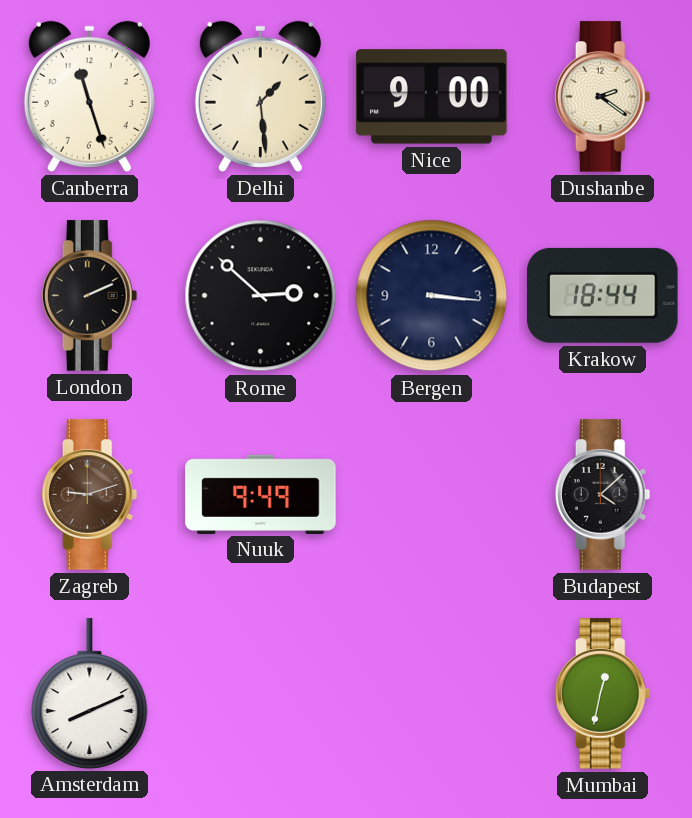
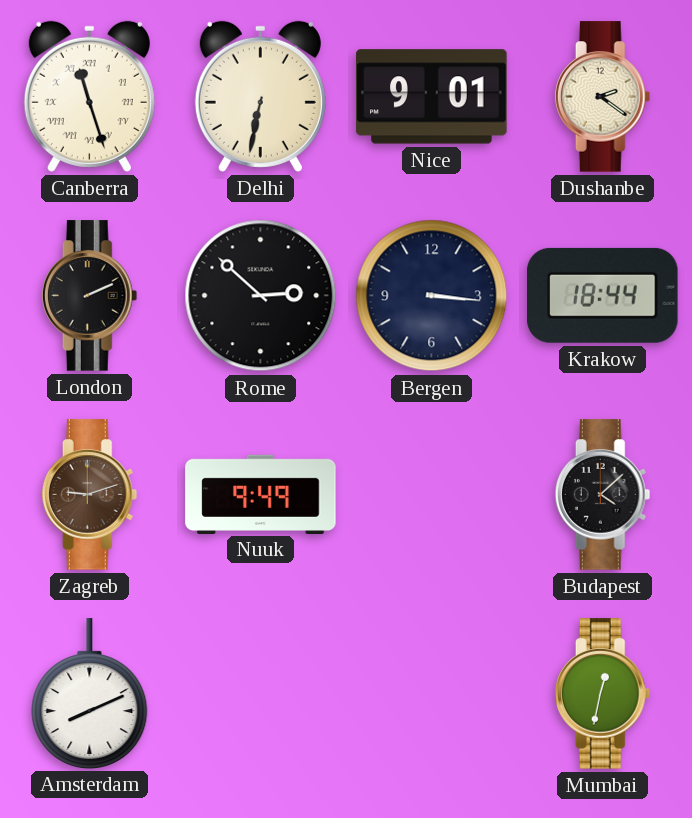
Canberra numerals: Arabic -> Roman
Delhi: 1:29 -> 6:32
Nice: 9:00 -> 9:01
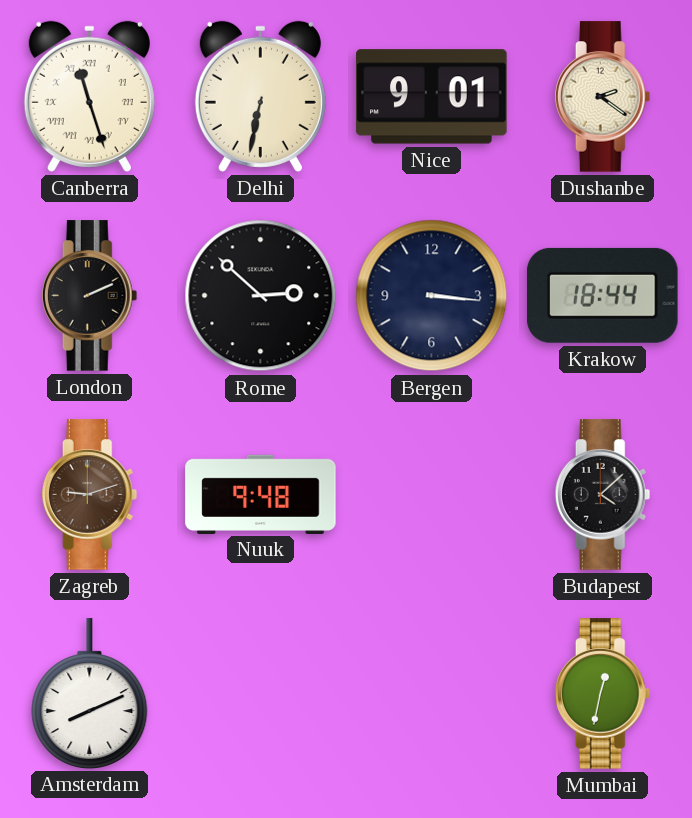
Nuuk: 9:49 -> 9:48
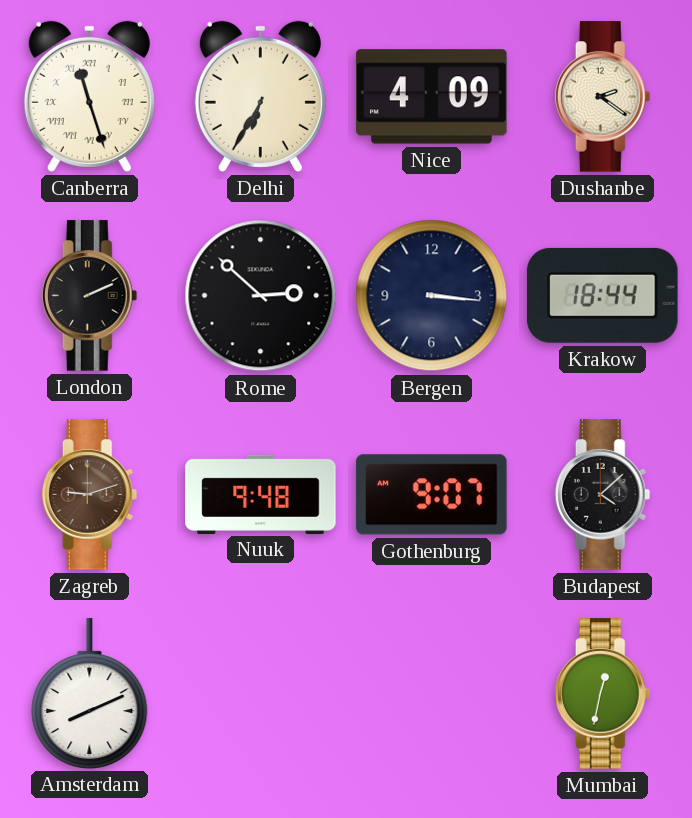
Delhi: 6:32 -> 6:35
Nice: 9:01 -> 4:09
Gothenburg: none -> 9:07
